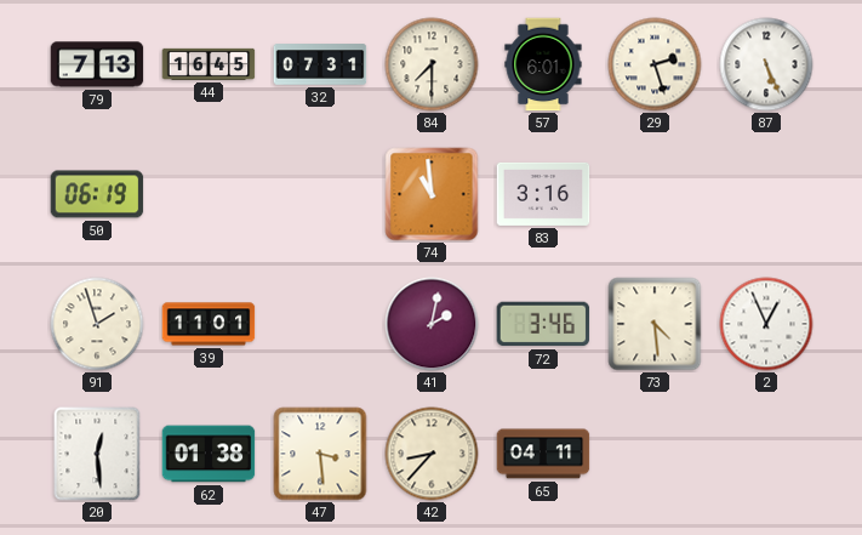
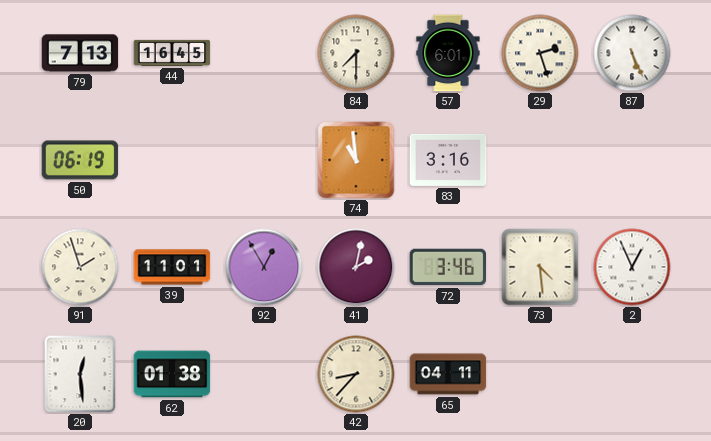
32: 07:31 -> none
92: none -> 12:55
47: 3:29 -> none
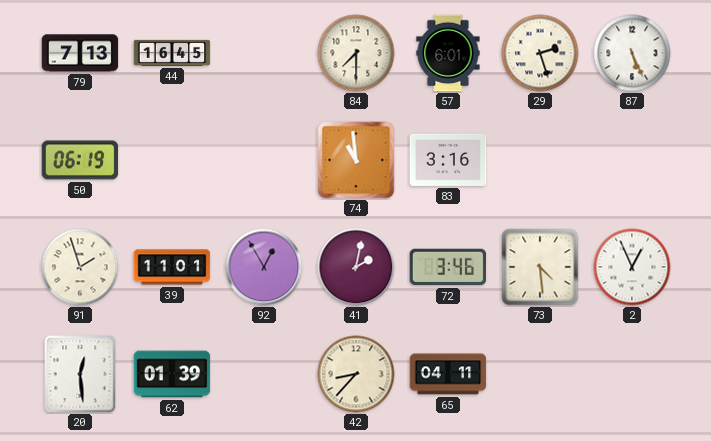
62: 01:38 -> 01:39
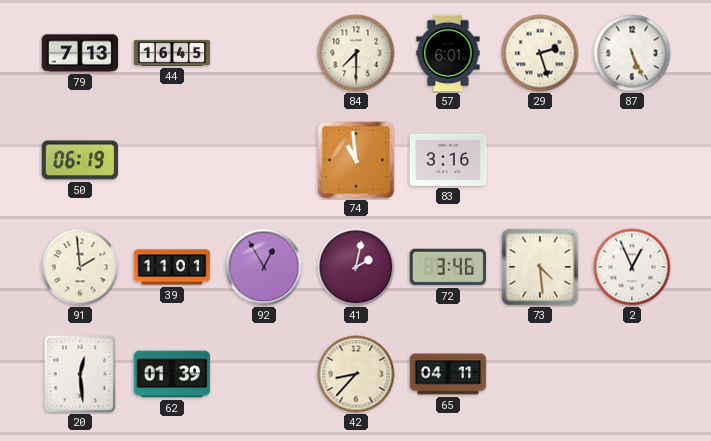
91: 1:57 -> 1:59
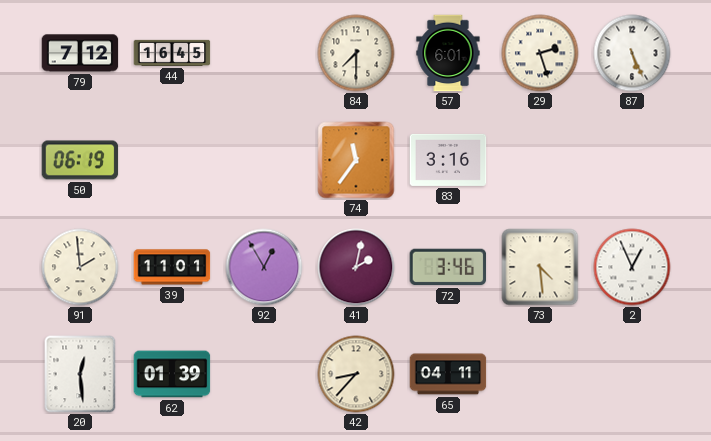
79: 7:13 -> 7:12
74: 10:59 -> 11:36
